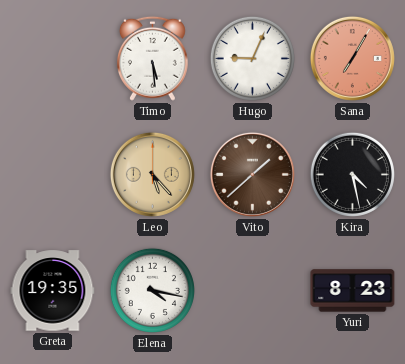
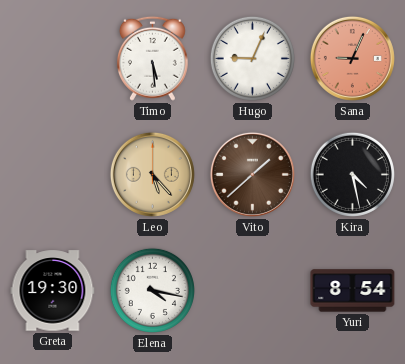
Sana: 7:05 -> 9:04
Greta: 19:35 -> 19:30
Yuri: 8:23 -> 8:54
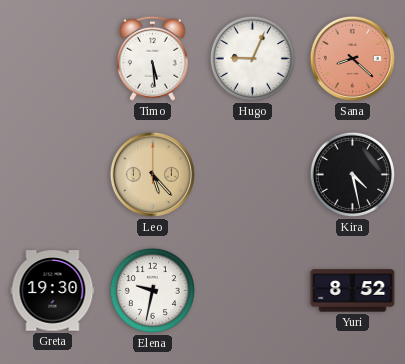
Sana: 9:04 -> 8:22
Vito: 1:38 -> none
Elena: 4:17 -> 9:32
Yuri: 8:54 -> 8:52
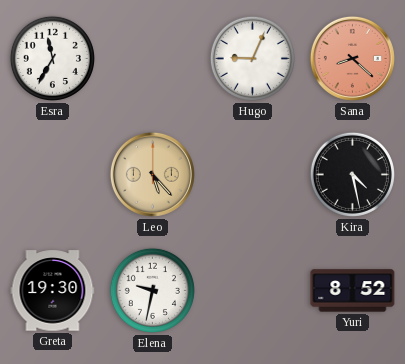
Esra: none -> 11:35
Timo: 5:29 -> none
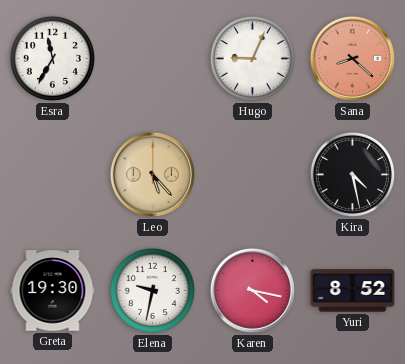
Karen: none -> 4:17
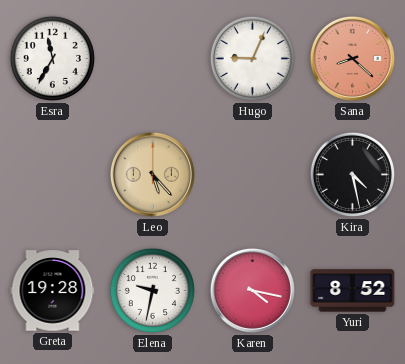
Greta: 19:30 -> 19:28
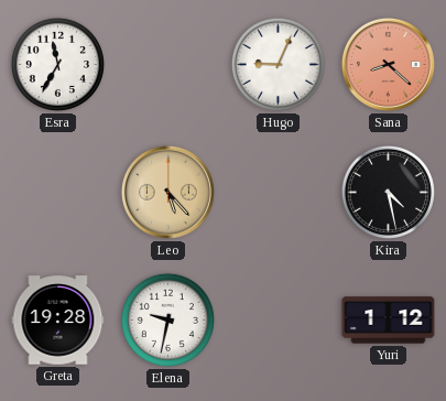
Karen: 4:17 -> none
Yuri: 8:52 -> 1:12
